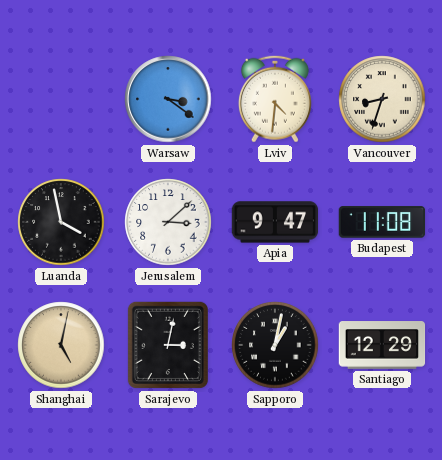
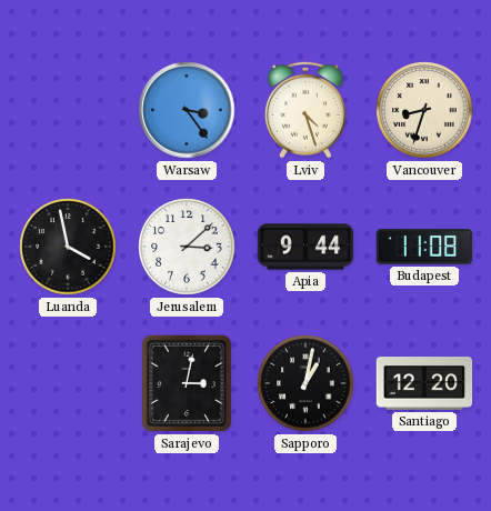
Warsaw: 3:21 -> 3:24
Lviv: 4:31 -> 4:27
Apia: 9:47 -> 9:44
Shanghai: 5:02 -> none
Santiago: 12:29 -> 12:20
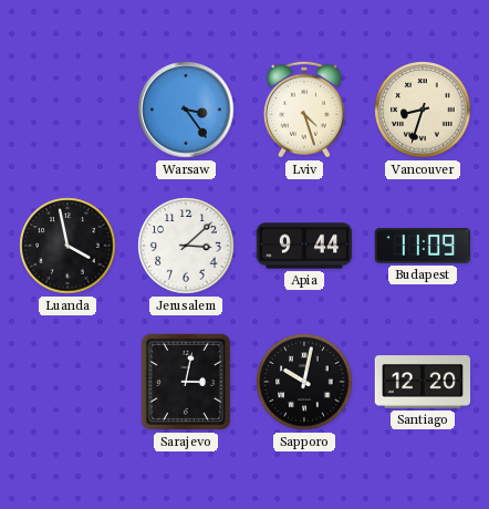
Budapest: 11:08 -> 11:09
Sapporo: 1:02 -> 10:02
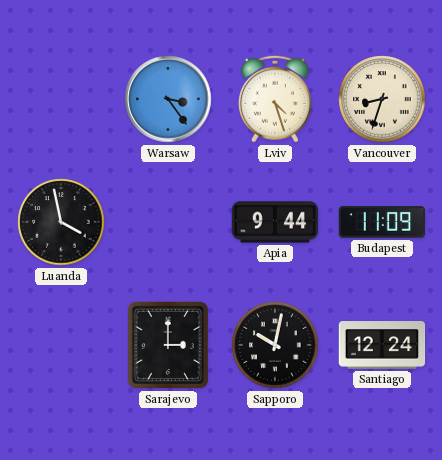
Jerusalem: 3:08 -> none
Sarajevo: 3:02 -> 3:00
Santiago: 12:20 -> 12:24
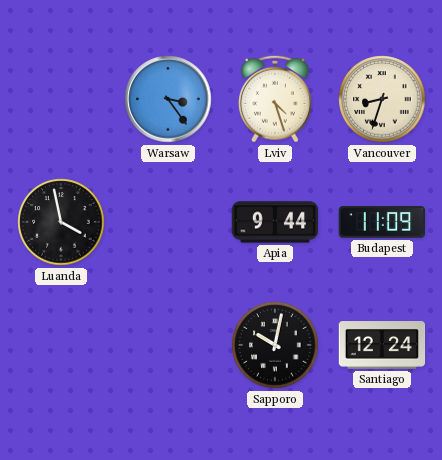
Sarajevo: 3:00 -> none
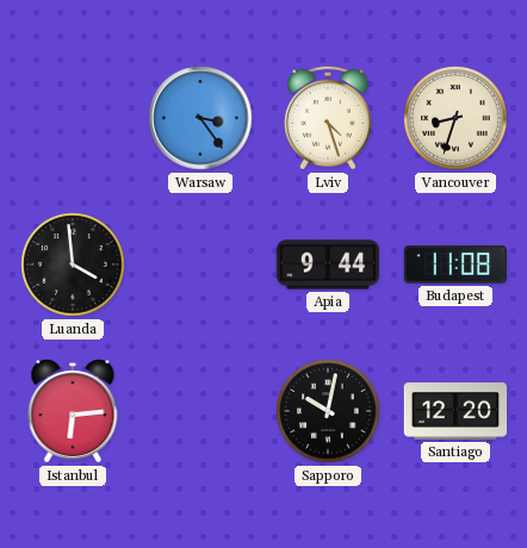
Luanda: 3:58 -> 3:59
Budapest: 11:09 -> 11:08
Istanbul: none -> 6:14
Santiago: 12:24 -> 12:20
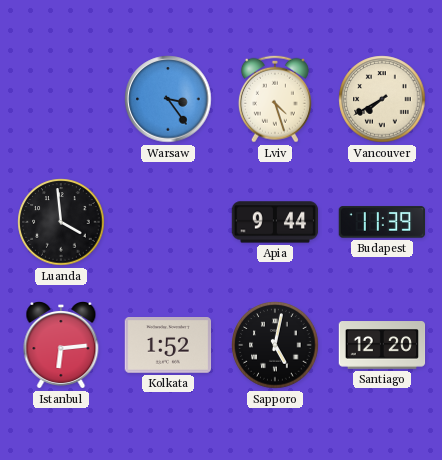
Vancouver: 8:33 -> 7:40
Budapest: 11:08 -> 11:39
Kolkata: none -> 1:52
Sapporo: 10:02 -> 5:02
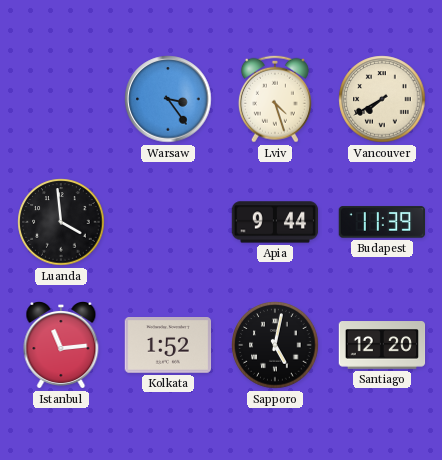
Istanbul: 6:14 -> 11:14
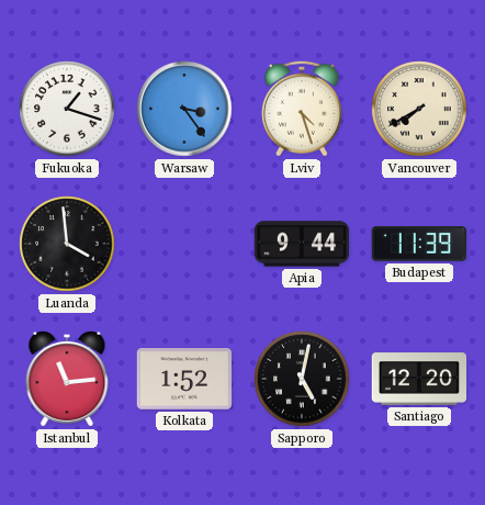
Fukuoka: none -> 1:18
